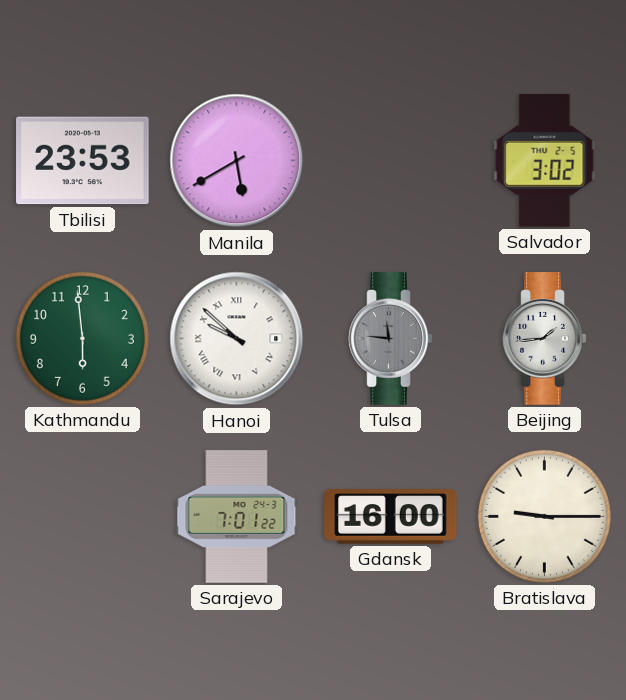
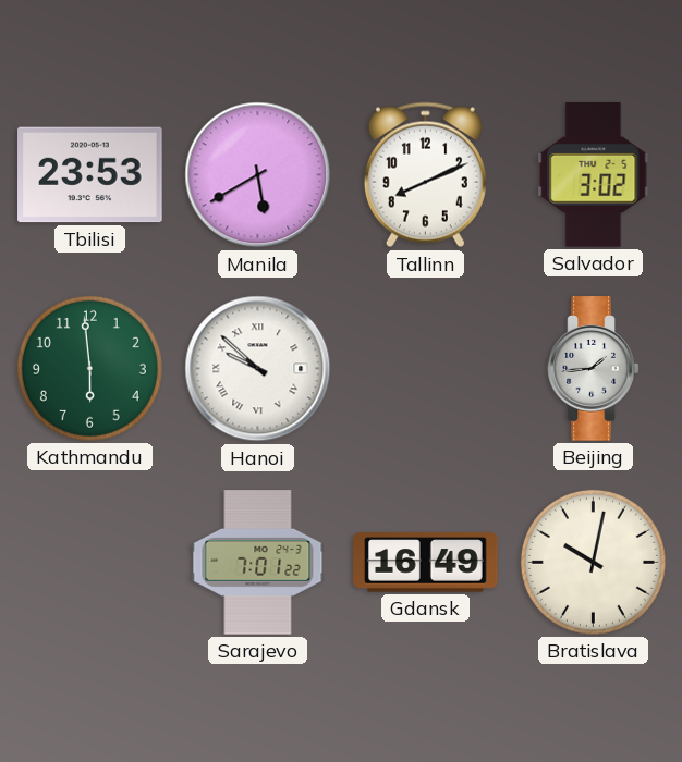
Tallinn: none -> 8:11
Tulsa: 11:46 -> none
Gdansk: 16:00 -> 16:49
Bratislava: 9:15 -> 10:02
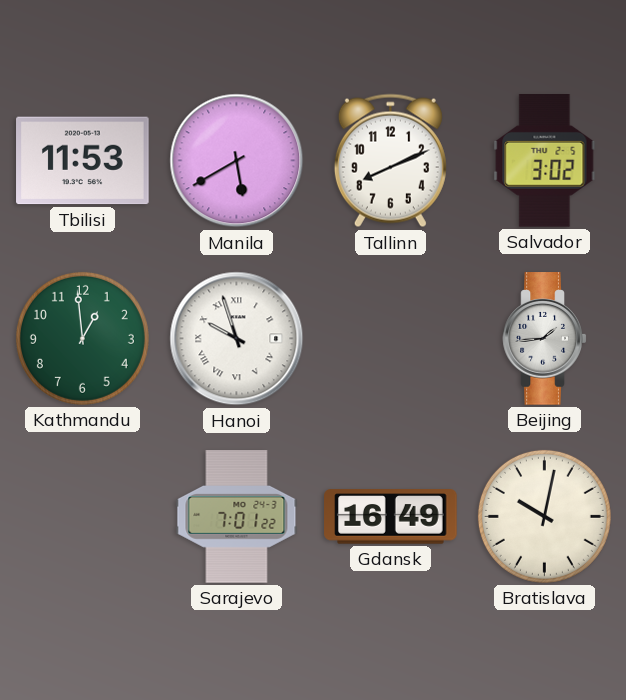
Tbilisi: 23:53 -> 11:53
Kathmandu: 5:59 -> 12:59
Hanoi: 9:52 -> 9:57
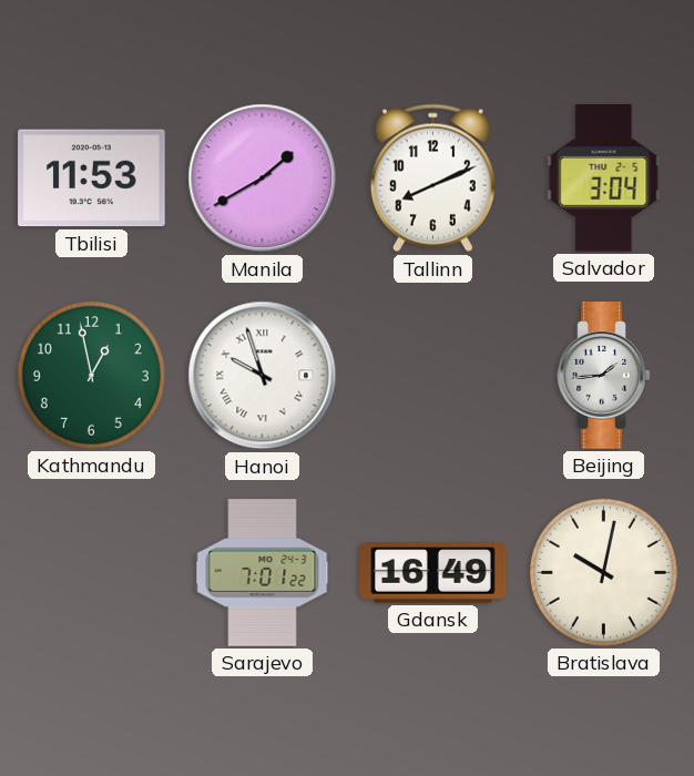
Manila: 5:40 -> 1:40
Salvador: 3:02 -> 3:04
Kathmandu: 12:59 -> 12:58
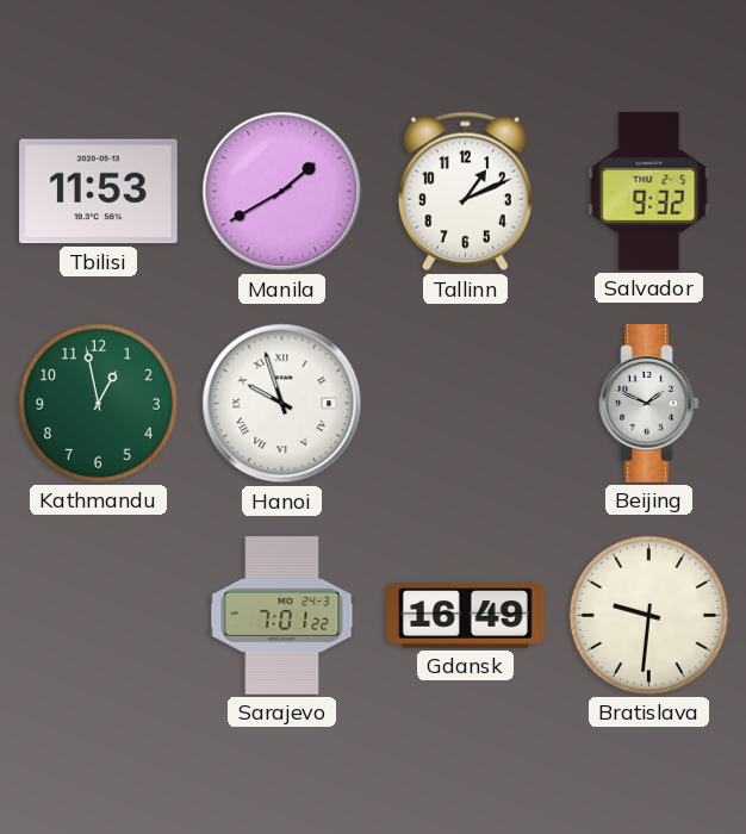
Tallinn: 8:11 -> 1:11
Salvador: 3:04 -> 9:32
Beijing: 1:44 -> 1:49
Bratislava: 10:02 -> 9:31
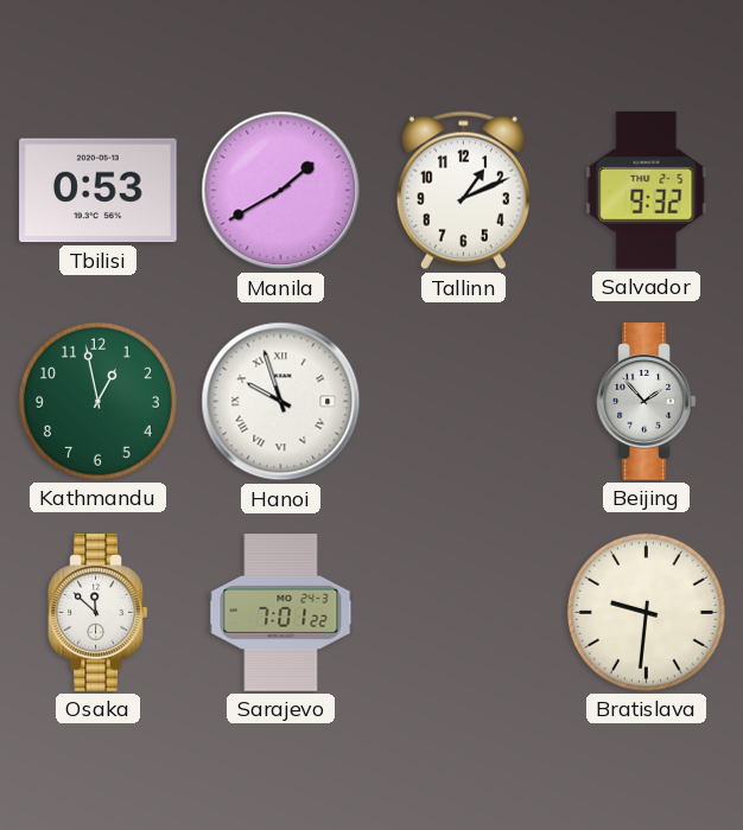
Tbilisi: 11:53 -> 0:53
Beijing: 1:49 -> 1:53
Osaka: none -> 11:52
Gdansk: 16:49 -> none
